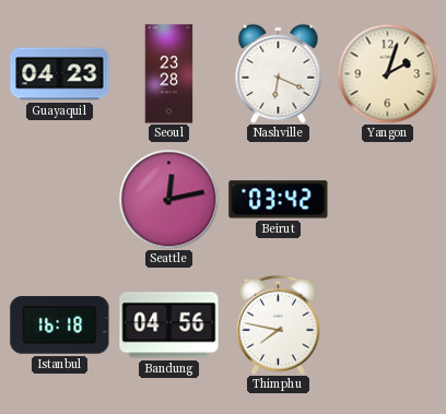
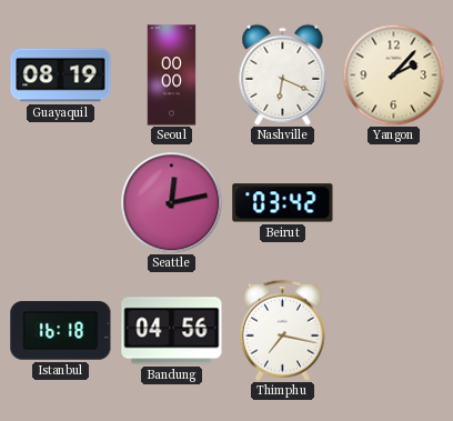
Guayaquil: 04:23 -> 08:19
Seoul: 23:28 -> 00:00
Yangon: 2:03 -> 2:07
Thimphu: 7:47 -> 7:17
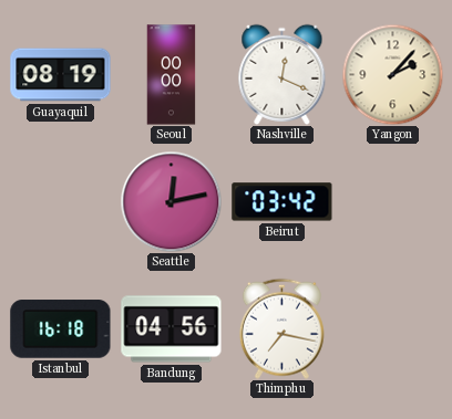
Nashville: 6:19 -> 12:19
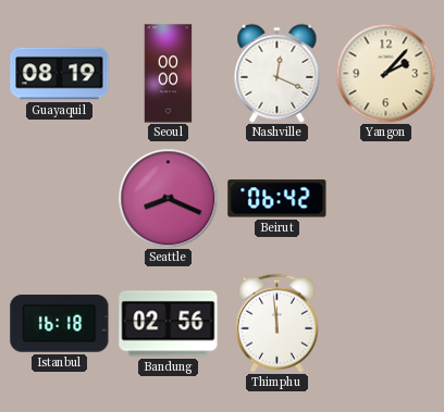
Seattle: 12:13 -> 8:19
Beirut: 03:42 -> 06:42
Bandung: 04:56 -> 02:56
Thimphu: 7:17 -> 11:59
